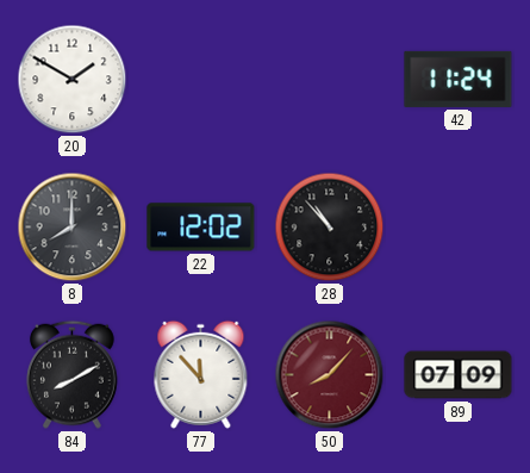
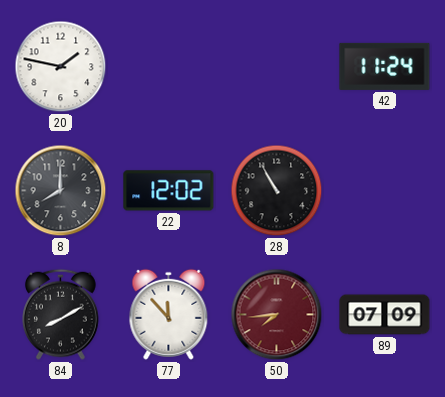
20: 1:50 -> 1:47
28: 10:53 -> 10:55
50: 8:07 -> 7:44
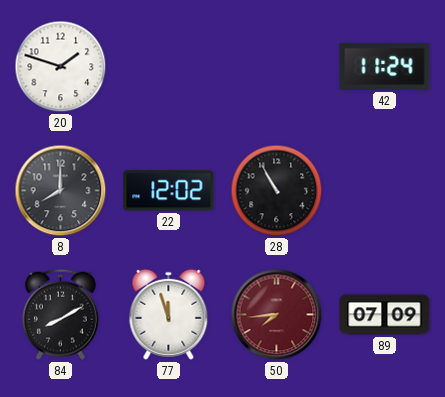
20: 1:47 -> 1:48
77: 11:53 -> 11:57
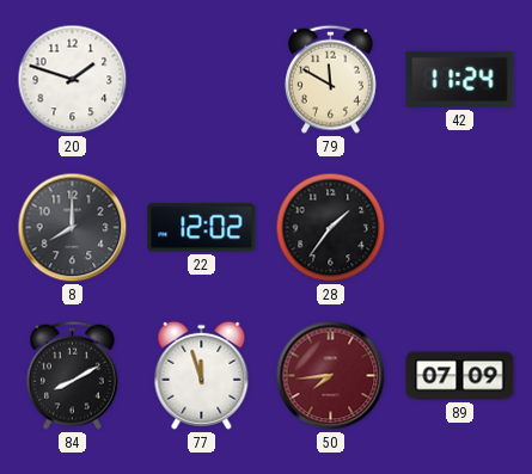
79: none -> 11:50
28: 10:55 -> 1:36
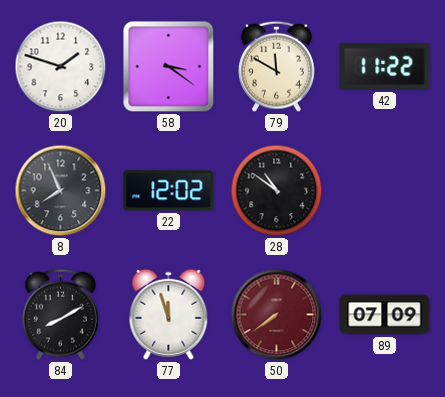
58: none -> 3:21
42: 11:24 -> 11:22
8: 8:00 -> 7:56
28: 1:36 -> 10:51
50: 7:44 -> 7:39
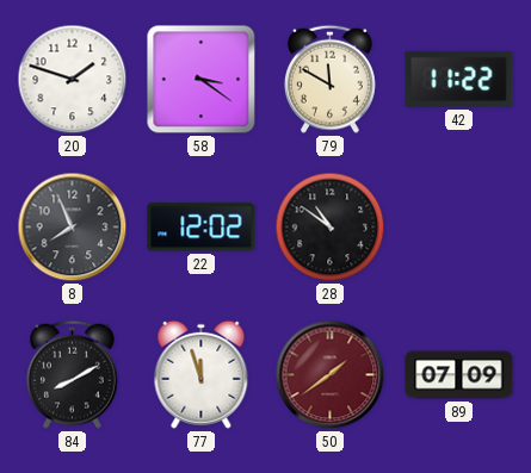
50: 7:39 -> 1:39
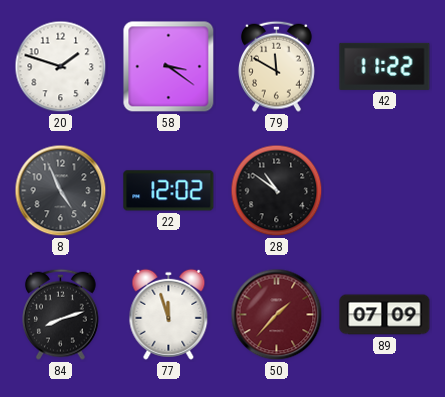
8: 7:56 -> 4:56
84: 8:10 -> 8:12
50: 1:39 -> 1:37
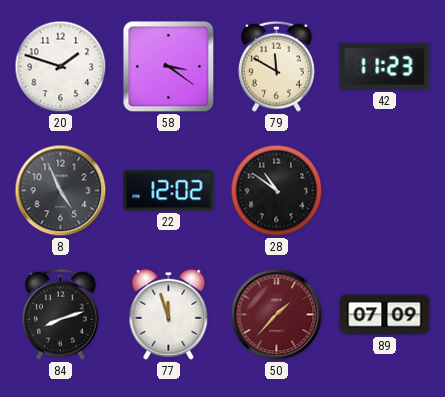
42: 11:22 -> 11:23
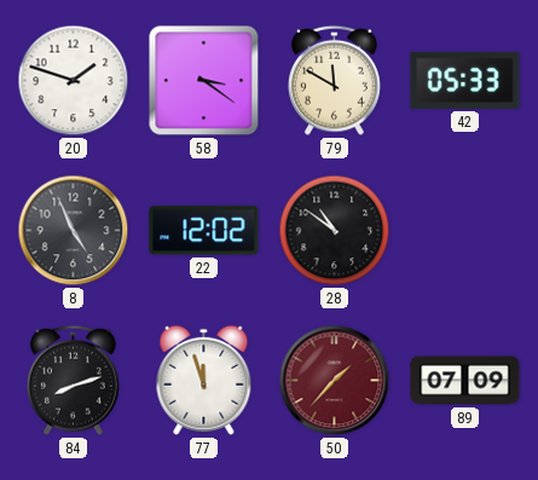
42: 11:23 -> 05:33
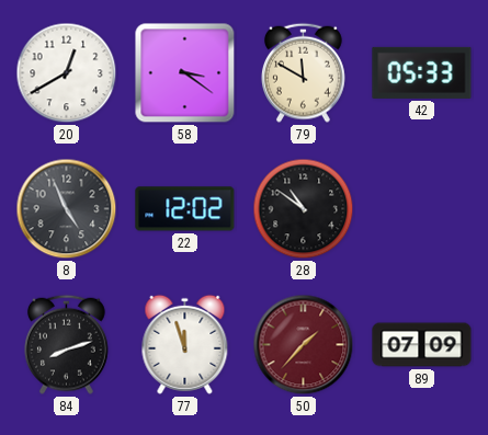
20: 1:48 -> 12:40
